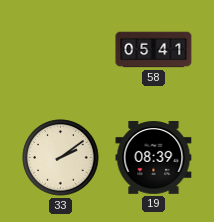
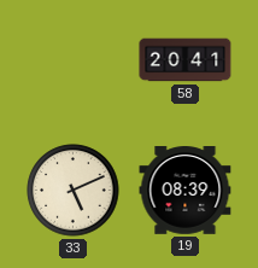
58: 05:41 -> 20:41
33: 2:09 -> 5:11
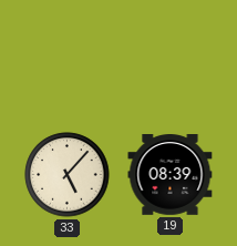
58: 20:41 -> none
33: 5:11 -> 5:07
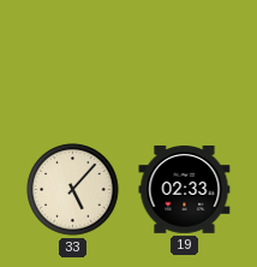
19: 08:39 -> 02:33
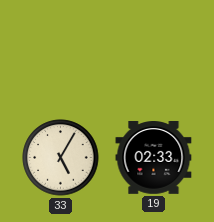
33: 5:07 -> 5:05
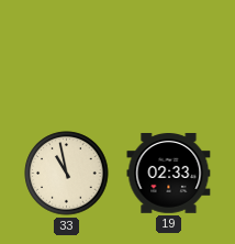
33: 5:05 -> 10:58
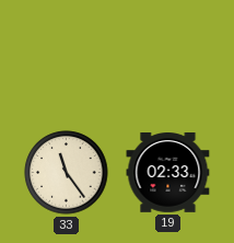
33: 10:58 -> 11:24
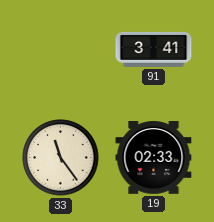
91: none -> 3:41
